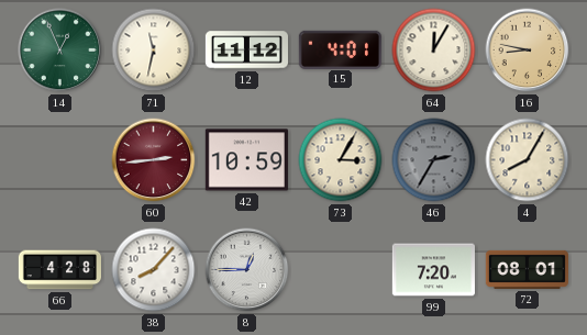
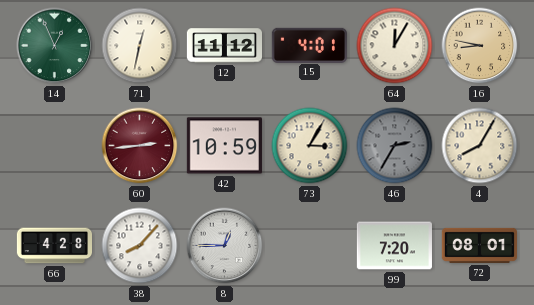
71: 11:32 -> 12:32
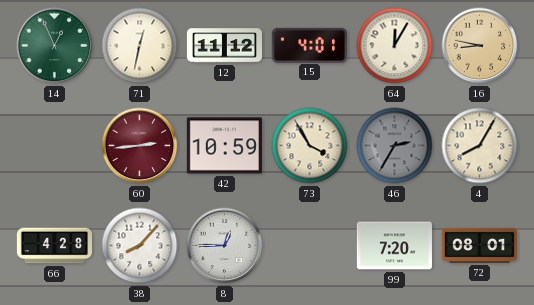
73: 3:05 -> 3:55
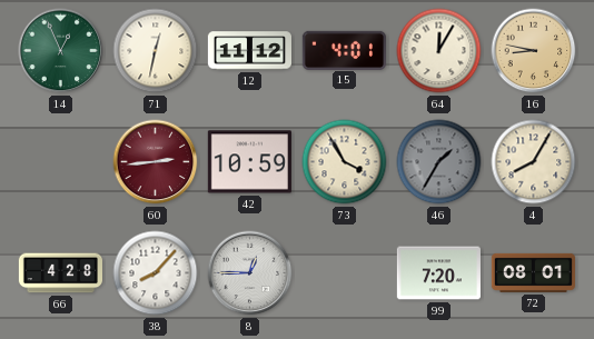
46: 2:35 -> 1:35
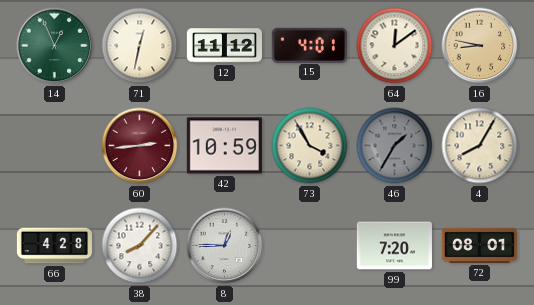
64: 12:05 -> 12:09
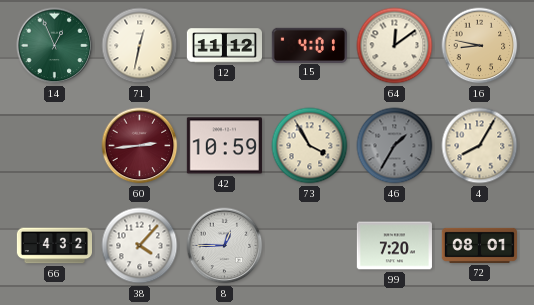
66: 4:28 -> 4:32
38: 8:07 -> 4:07
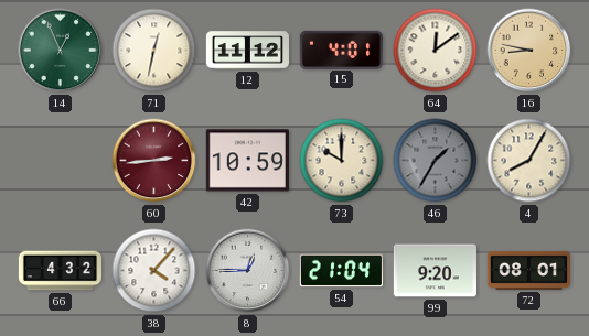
73: 3:55 -> 10:00
54: none -> 21:04
99: 7:20 -> 9:20
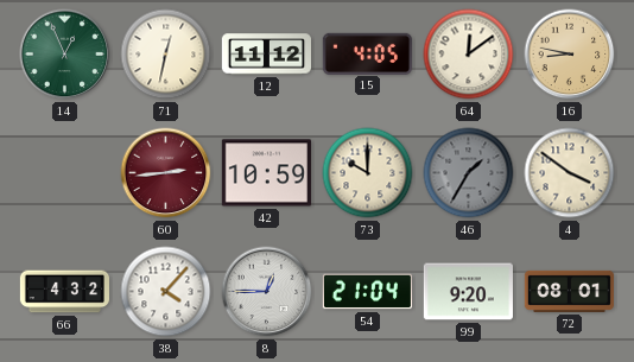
15: 4:01 -> 4:05
4: 8:05 -> 3:51
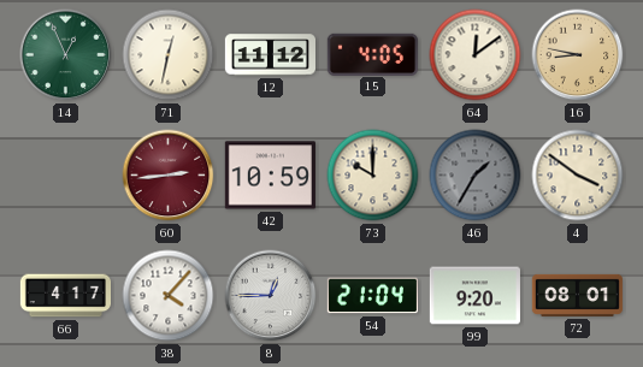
66: 4:32 -> 4:17
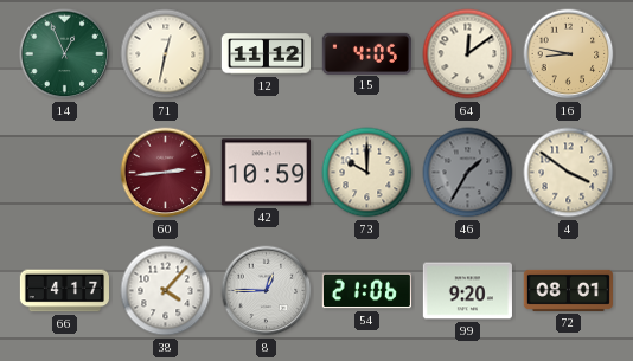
54: 21:04 -> 21:06
